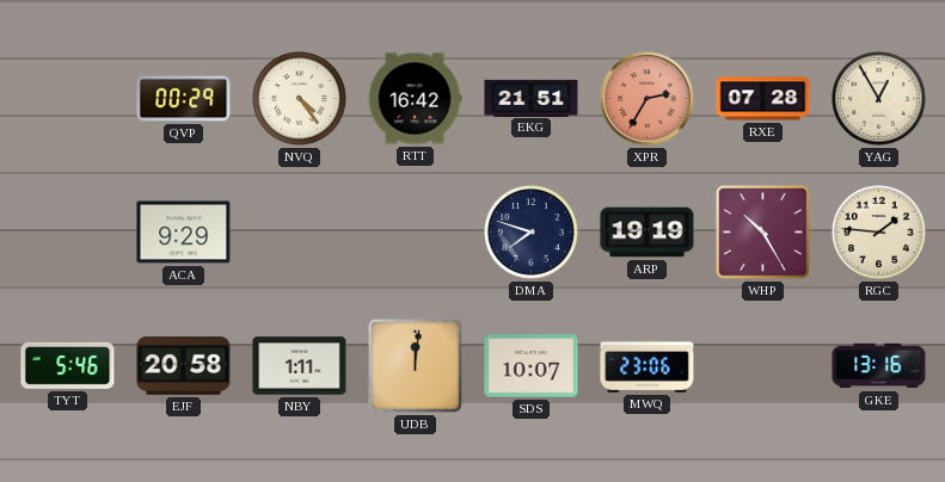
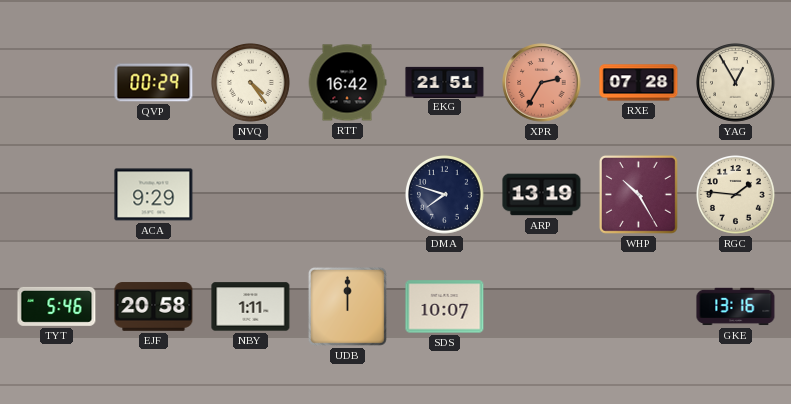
ARP: 19:19 -> 13:19
UDB: 12:01 -> 12:00
MWQ: 23:06 -> none
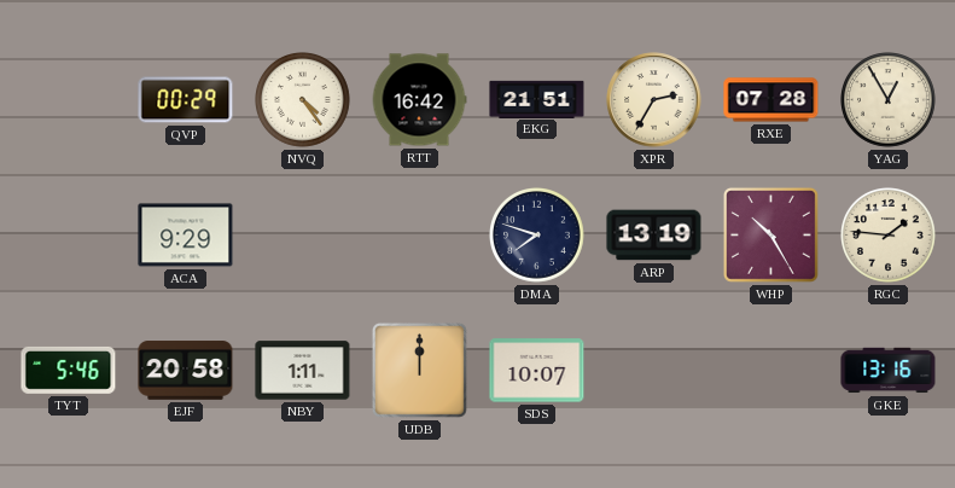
XPR dial: salmon -> cream
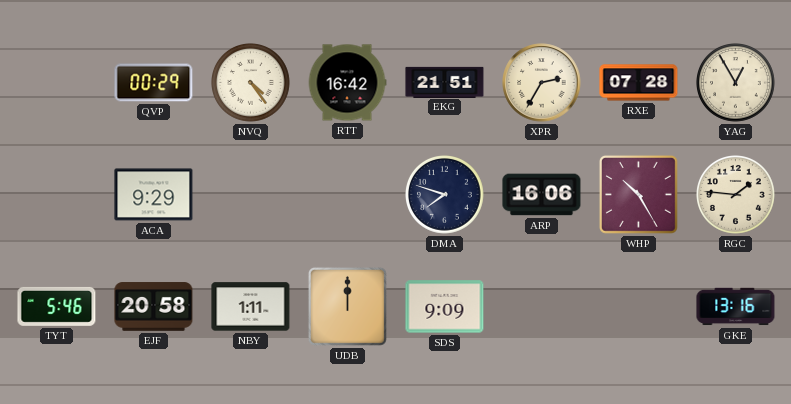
ARP: 13:19 -> 16:06
SDS: 10:07 -> 9:09
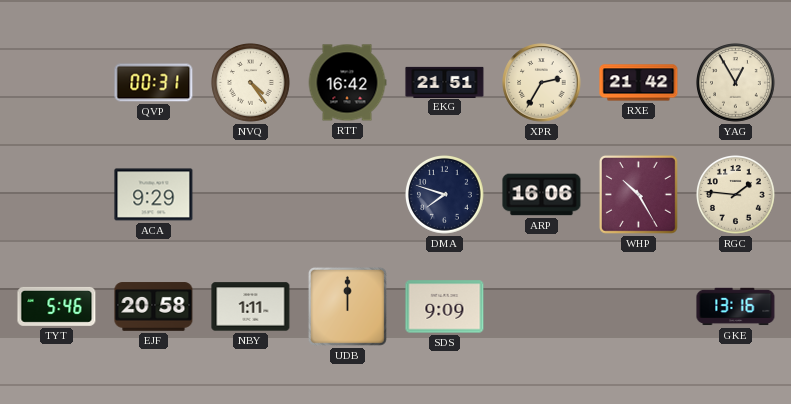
QVP: 00:29 -> 00:31
RXE: 07:28 -> 21:42
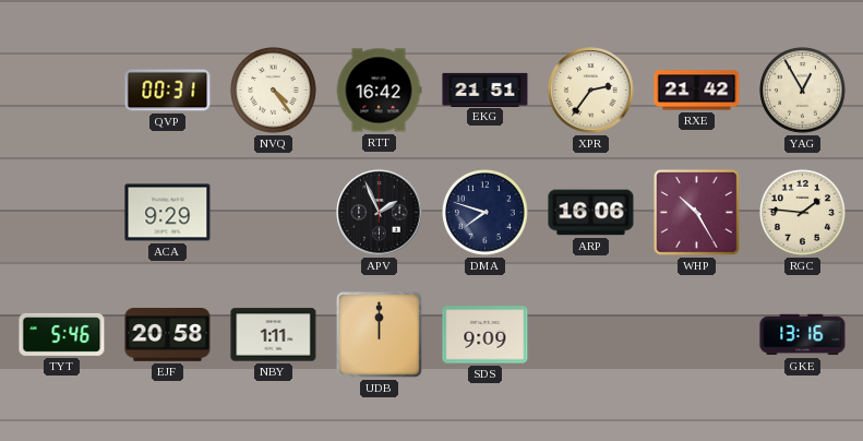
XPR: 2:35 -> 2:36
APV: none -> 1:56
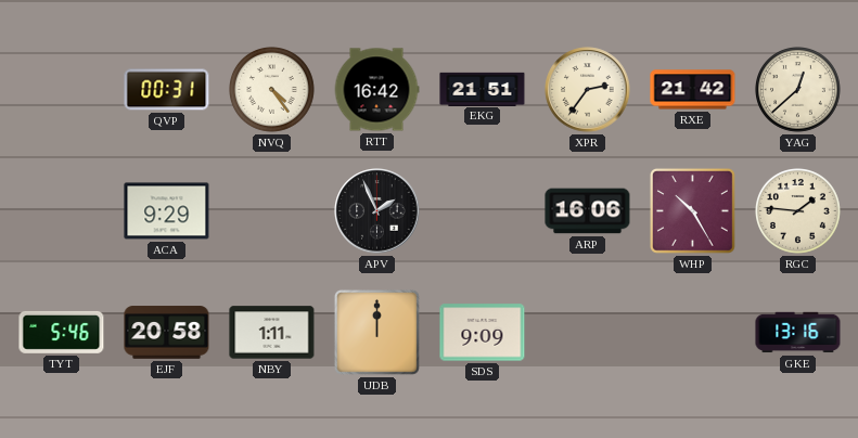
YAG: 12:55 -> 12:38
DMA: 7:48 -> none
